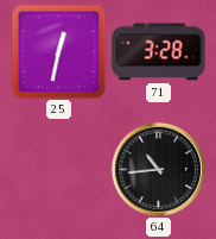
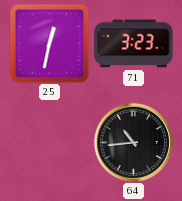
71: 3:28 -> 3:23
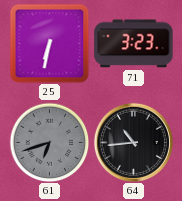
25: 12:32 -> 6:32
61: none -> 6:42
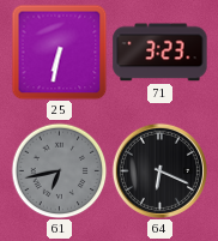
61: 6:42 -> 6:43
64: 10:44 -> 6:19
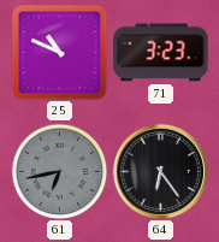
25: 6:32 -> 10:49
64: 6:19 -> 6:24
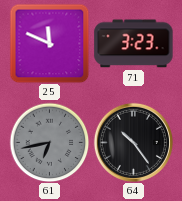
25: 10:49 -> 11:49
64: 6:24 -> 10:24
